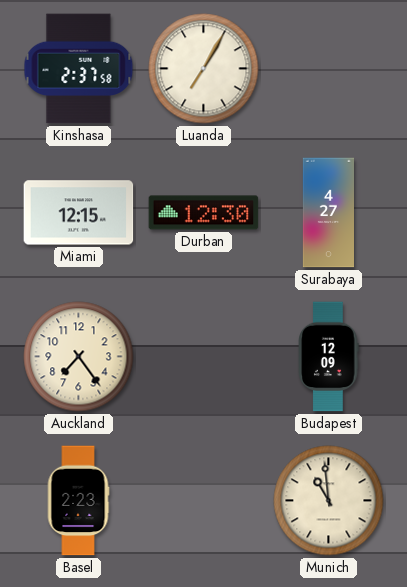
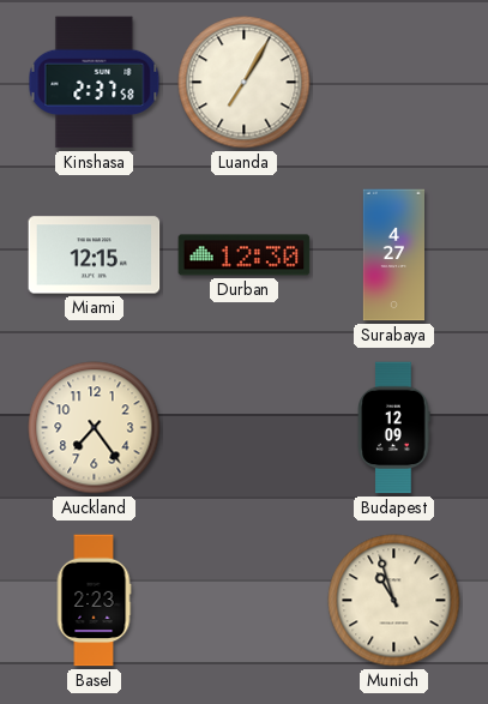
Munich: 10:59 -> 10:57
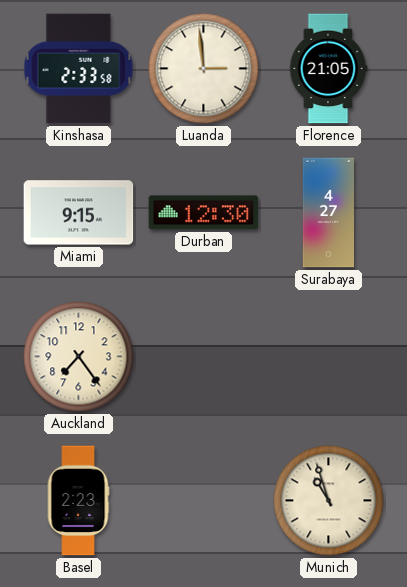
Kinshasa: 2:37 -> 2:33
Luanda: 7:05 -> 2:59
Florence: none -> 21:05
Miami: 12:15 -> 9:15
Budapest: 12:09 -> none
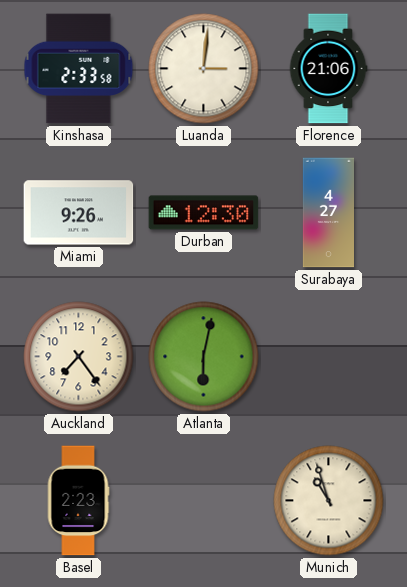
Luanda: 2:59 -> 3:01
Florence: 21:05 -> 21:06
Miami: 9:15 -> 9:26
Atlanta: none -> 6:02
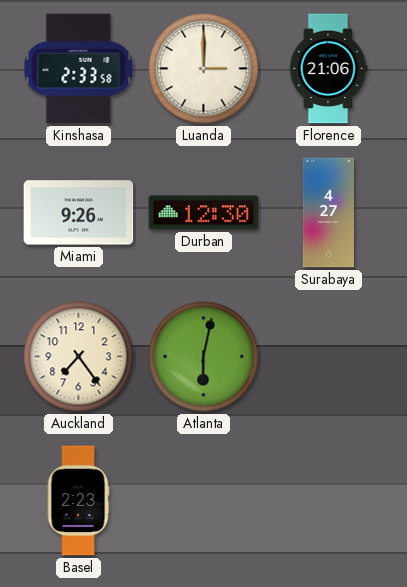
Luanda: 3:01 -> 3:00
Munich: 10:57 -> none
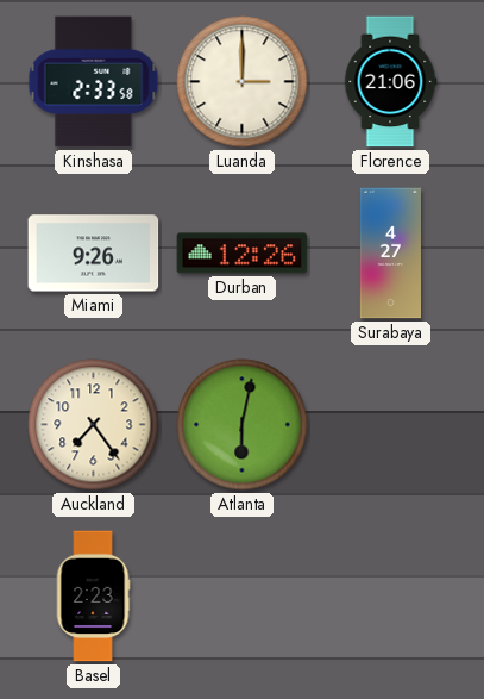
Durban: 12:30 -> 12:26
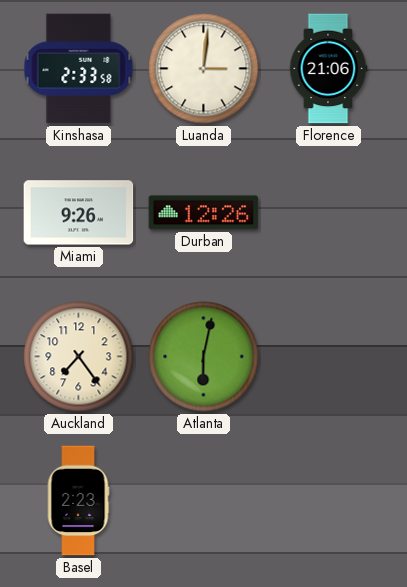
Luanda: 3:00 -> 3:01
Surabaya: 4:27 -> none
